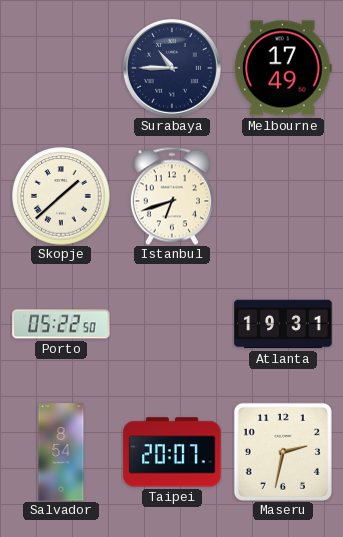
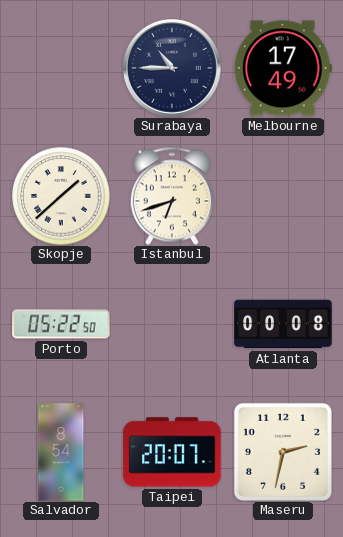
Atlanta: 19:31 -> 00:08
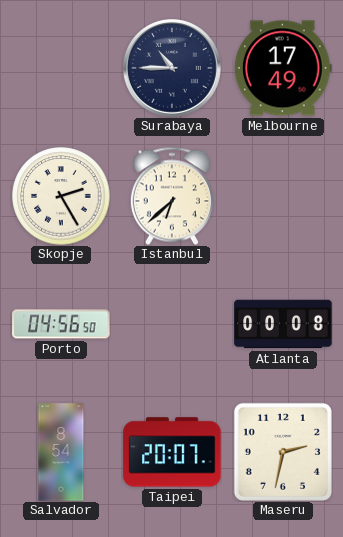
Skopje: 1:38 -> 2:25
Istanbul: 6:42 -> 6:38
Porto: 05:22 -> 04:56
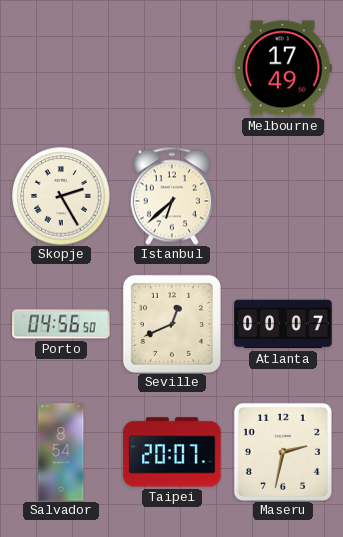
Surabaya: 10:45 -> none
Seville: none -> 12:41
Atlanta: 00:08 -> 00:07
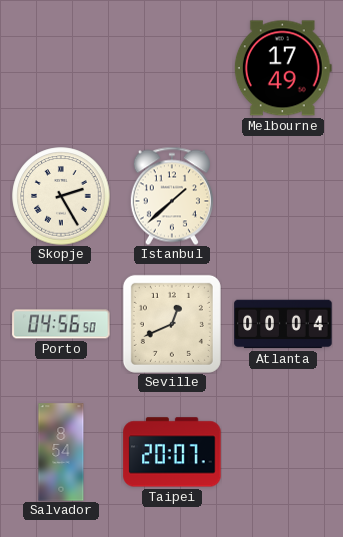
Istanbul: 6:38 -> 1:38
Atlanta: 00:07 -> 00:04
Maseru: 2:32 -> none
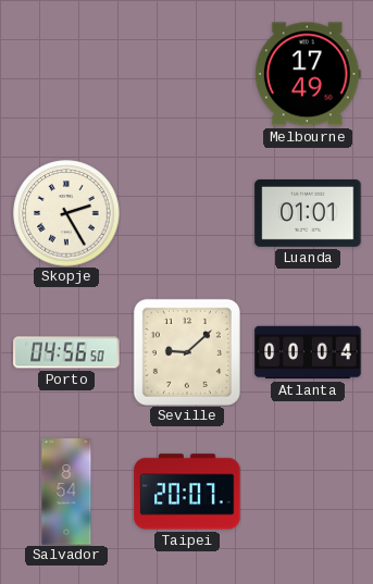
Istanbul: 1:38 -> none
Luanda: none -> 01:01
Seville: 12:41 -> 9:08
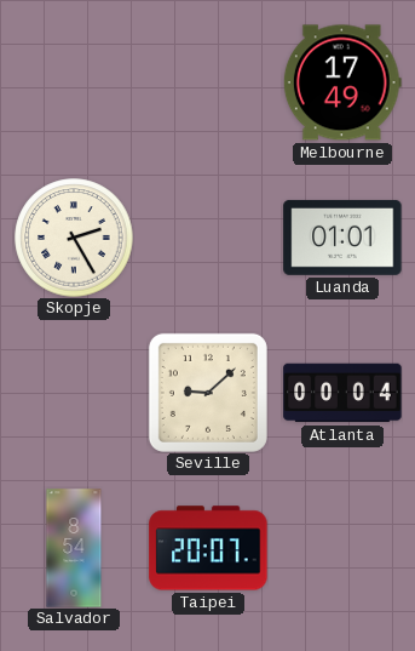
Porto: 04:56 -> none
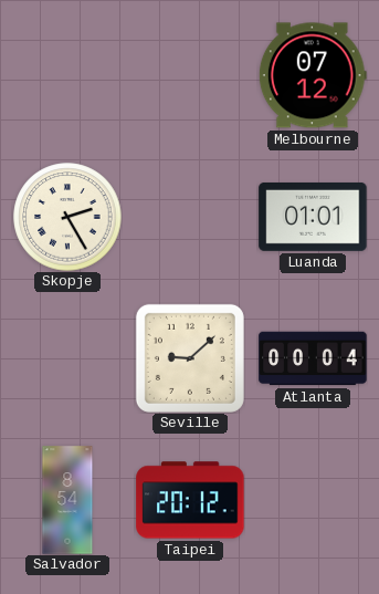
Melbourne: 17:49 -> 07:12
Taipei: 20:07 -> 20:12
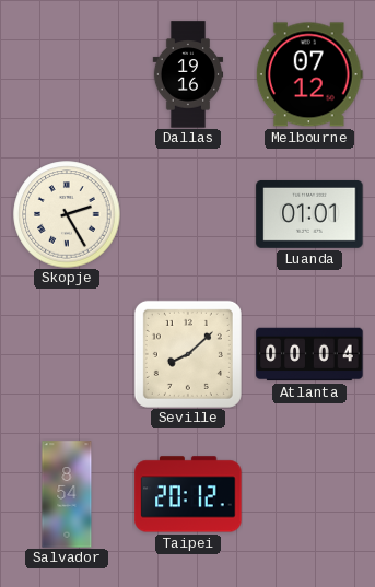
Dallas: none -> 19:16
Seville: 9:08 -> 8:08
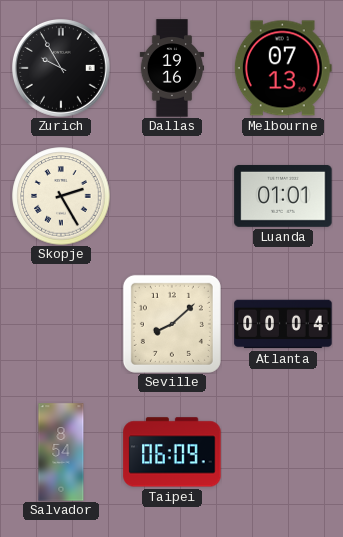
Zurich: none -> 9:55
Melbourne: 07:12 -> 07:13
Taipei: 20:12 -> 06:09
